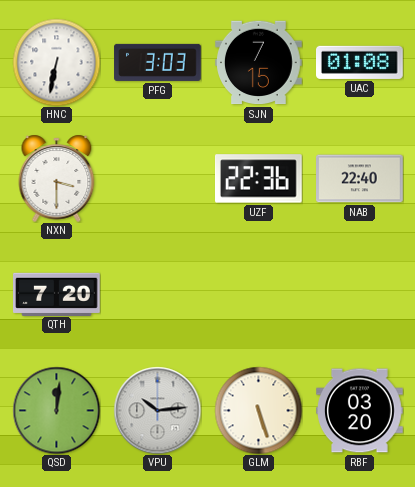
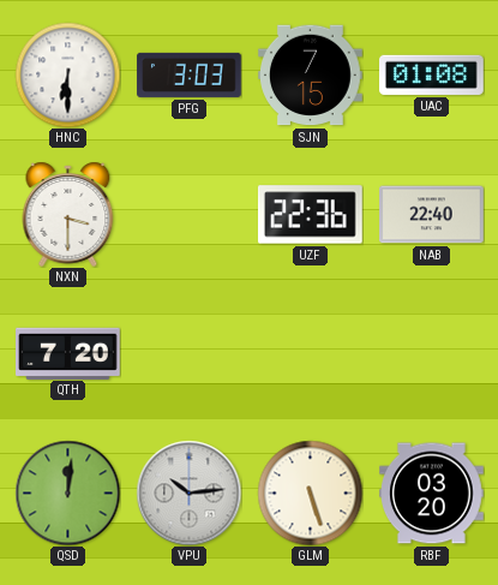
HNC: 6:32 -> 6:30
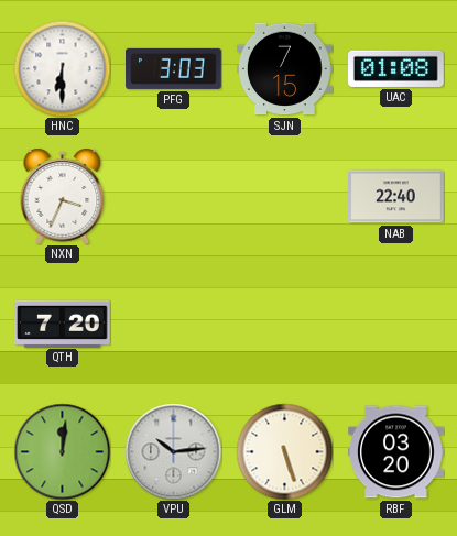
NXN: 3:30 -> 3:34
UZF: 22:36 -> none
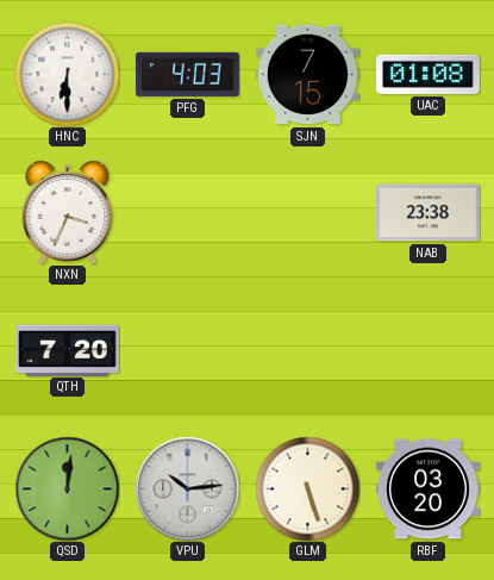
PFG: 3:03 -> 4:03
NAB: 22:40 -> 23:38
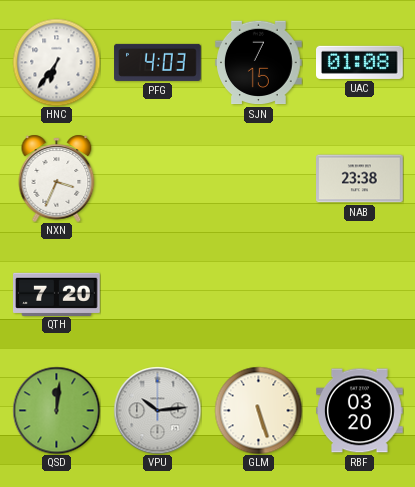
HNC: 6:30 -> 6:36
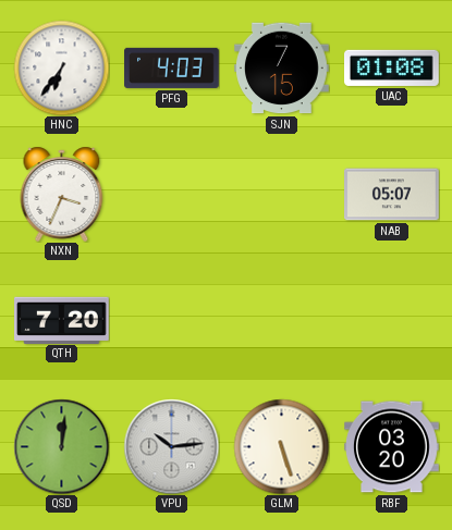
NAB: 23:38 -> 05:07
